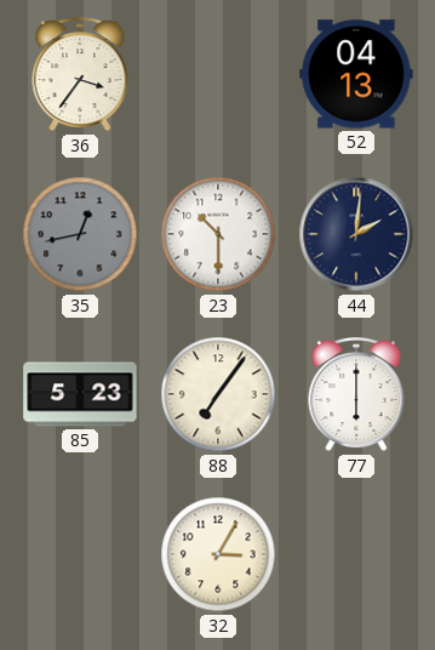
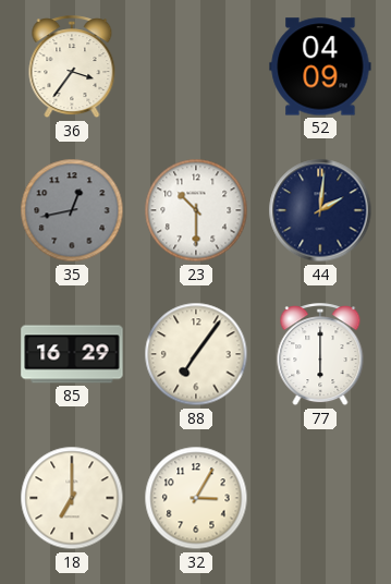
52: 04:13 -> 04:09
85: 5:23 -> 16:29
18: none -> 7:00
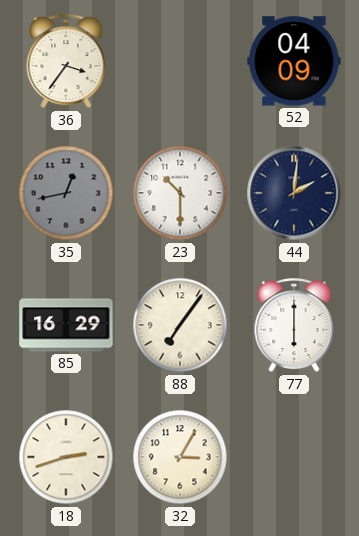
18: 7:00 -> 2:42
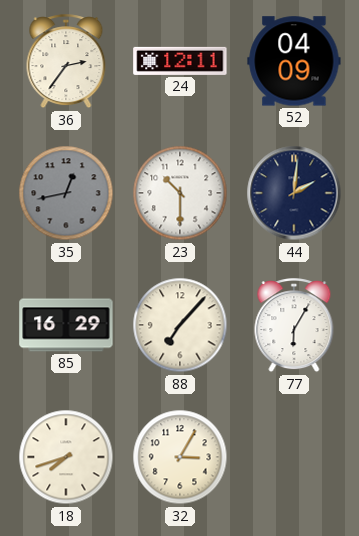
36: 3:36 -> 2:36
24: none -> 12:11
88: 7:06 -> 7:07
77: 6:00 -> 6:05
18: 2:42 -> 7:42
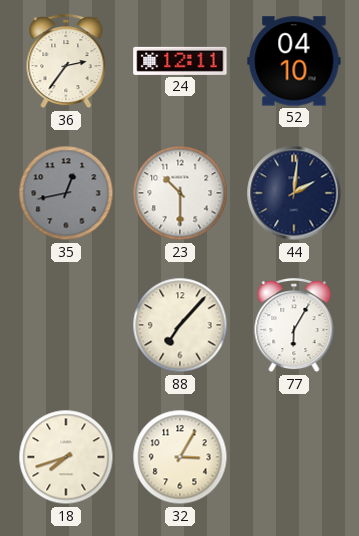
52: 04:09 -> 04:10
85: 16:29 -> none
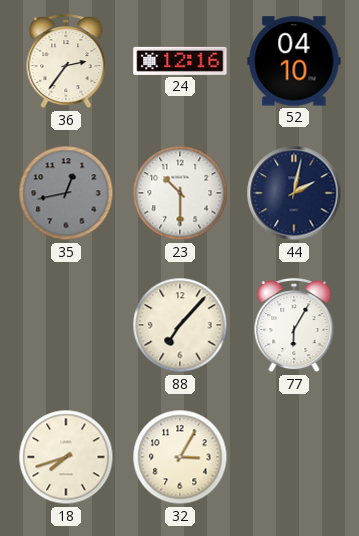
24: 12:11 -> 12:16
44: 2:01 -> 2:02
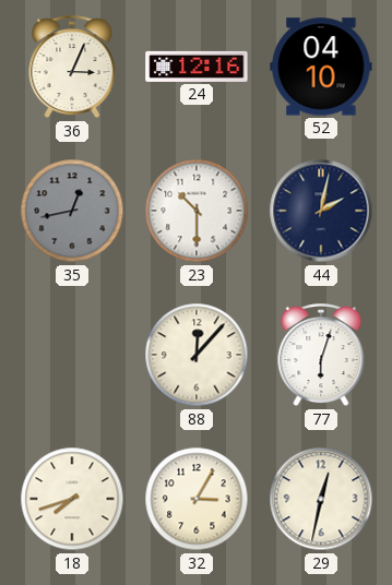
36: 2:36 -> 3:04
88: 7:07 -> 12:07
77: 6:05 -> 6:03
29: none -> 12:32
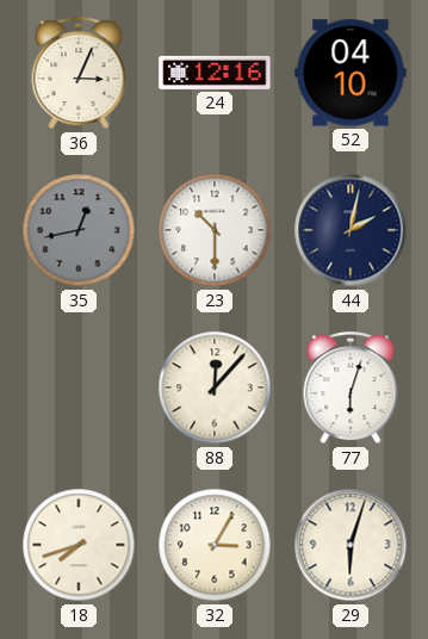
29: 12:32 -> 6:03
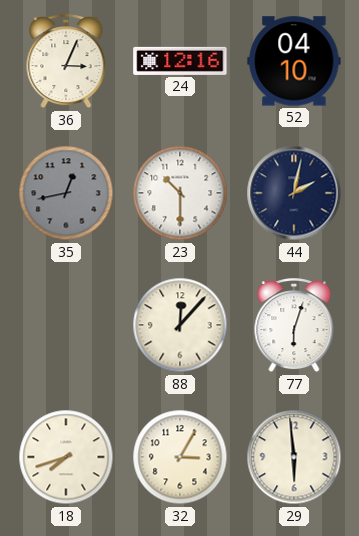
29: 6:03 -> 5:59
